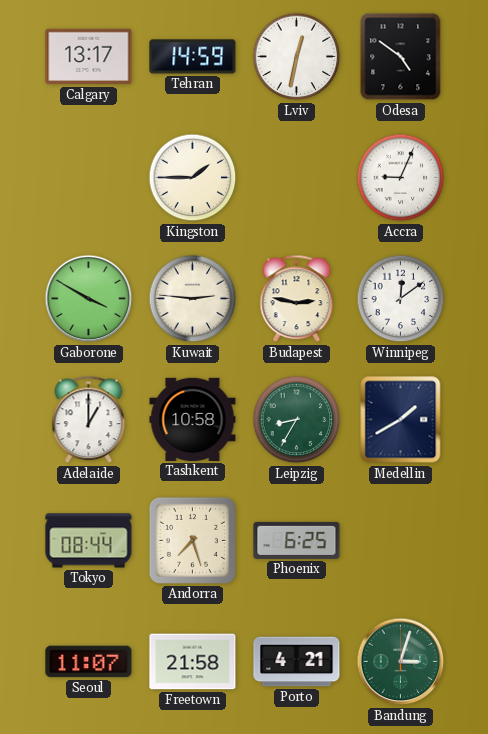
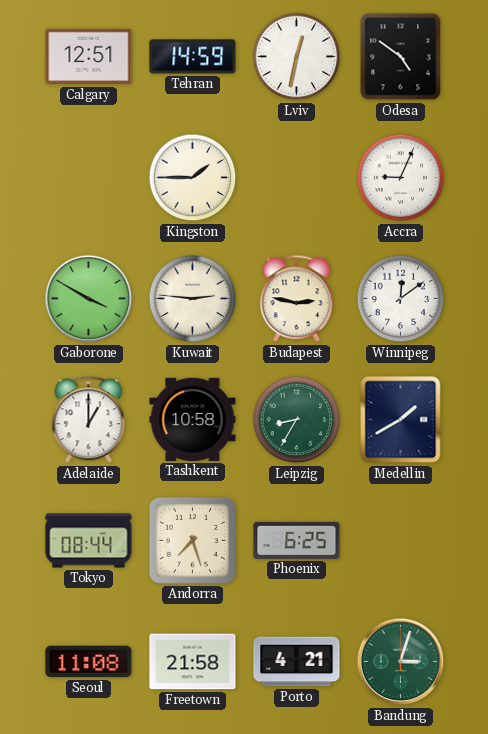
Calgary: 13:17 -> 12:51
Seoul: 11:07 -> 11:08
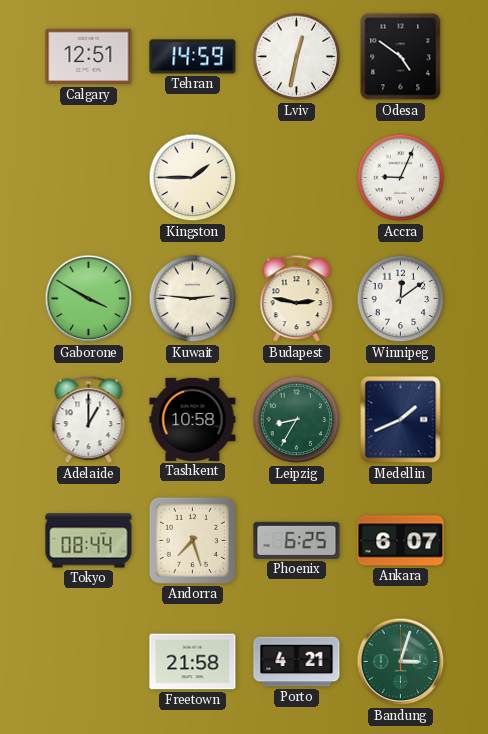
Medellin: 1:40 -> 1:41
Ankara: none -> 6:07
Seoul: 11:08 -> none
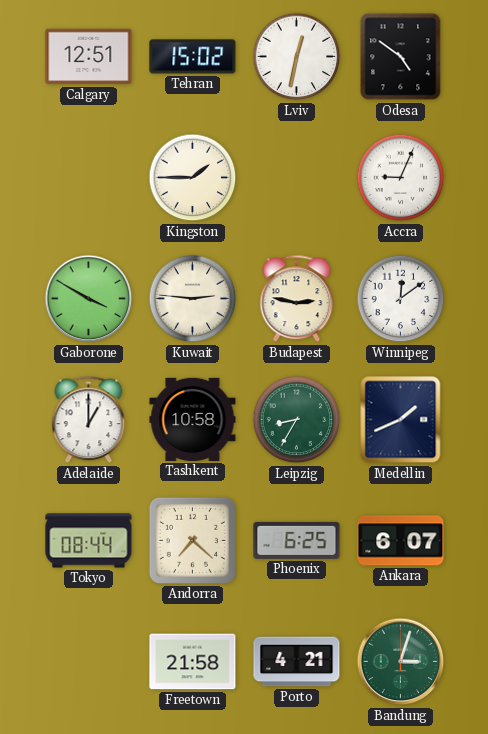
Tehran: 14:59 -> 15:02
Andorra: 7:27 -> 7:22
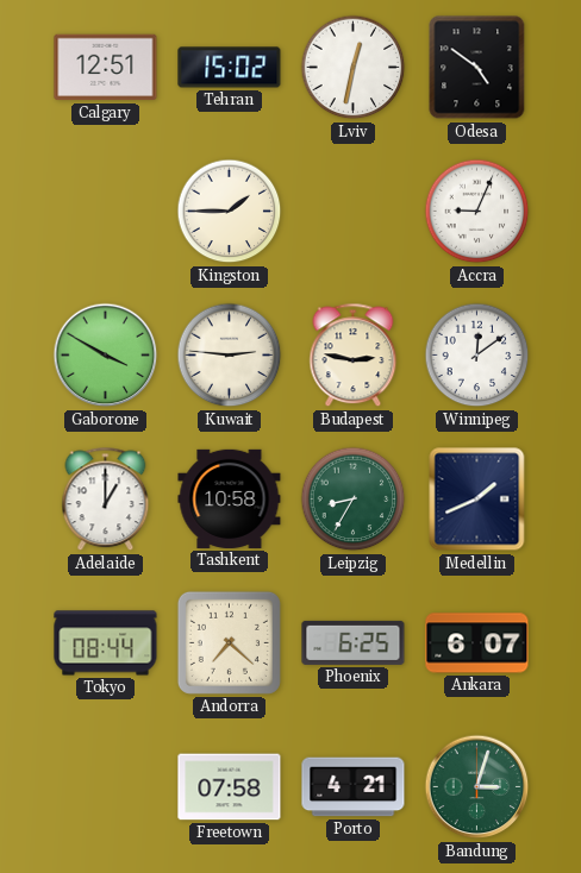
Freetown: 21:58 -> 07:58
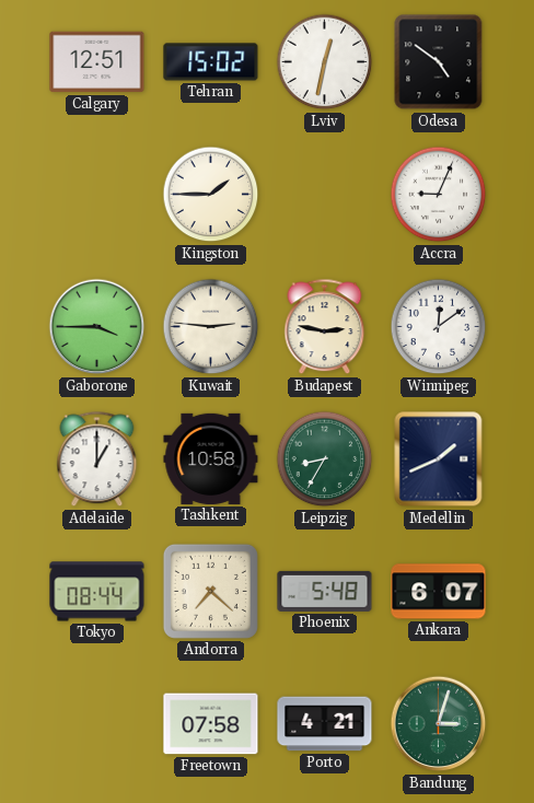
Gaborone: 3:50 -> 3:45
Phoenix: 6:25 -> 5:48
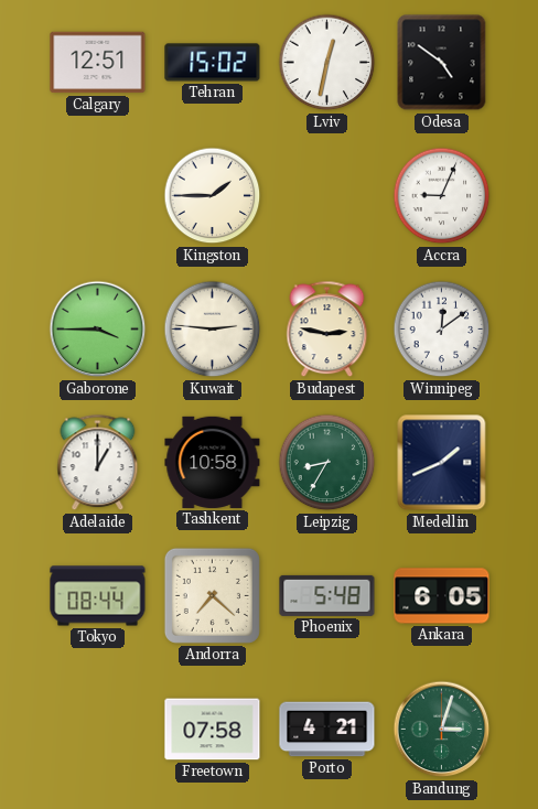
Ankara: 6:07 -> 6:05
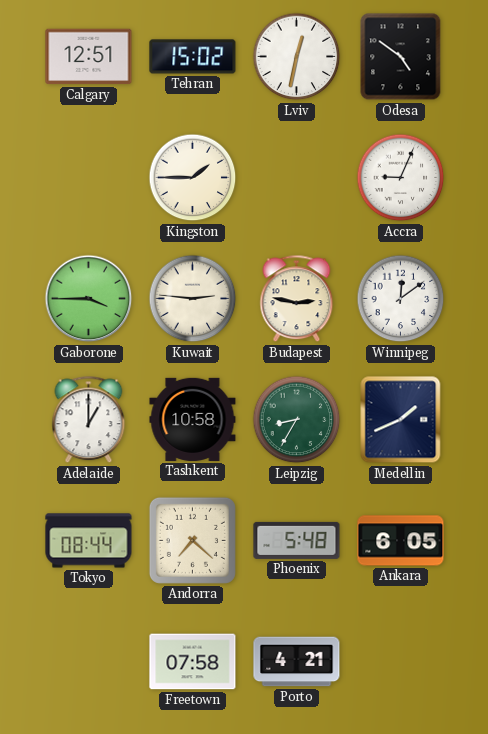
Bandung: 3:03 -> none
